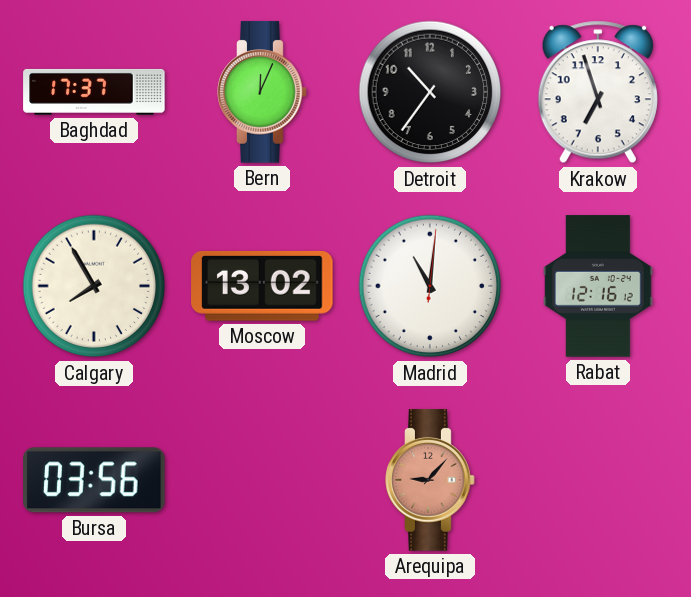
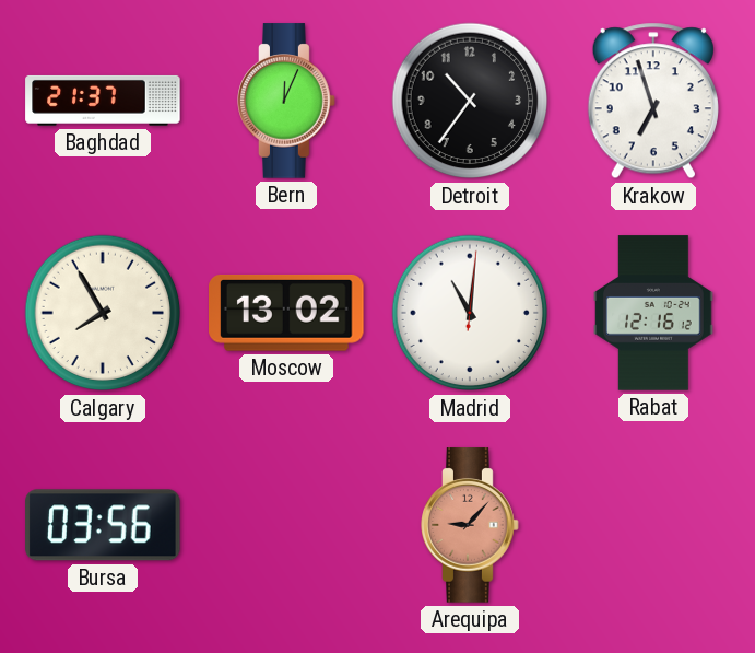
Baghdad: 17:37 -> 21:37
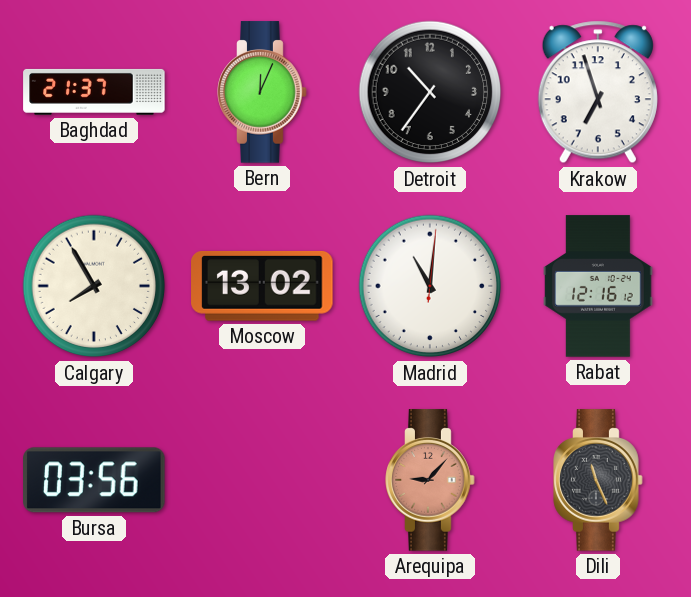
Dili: none -> 11:26
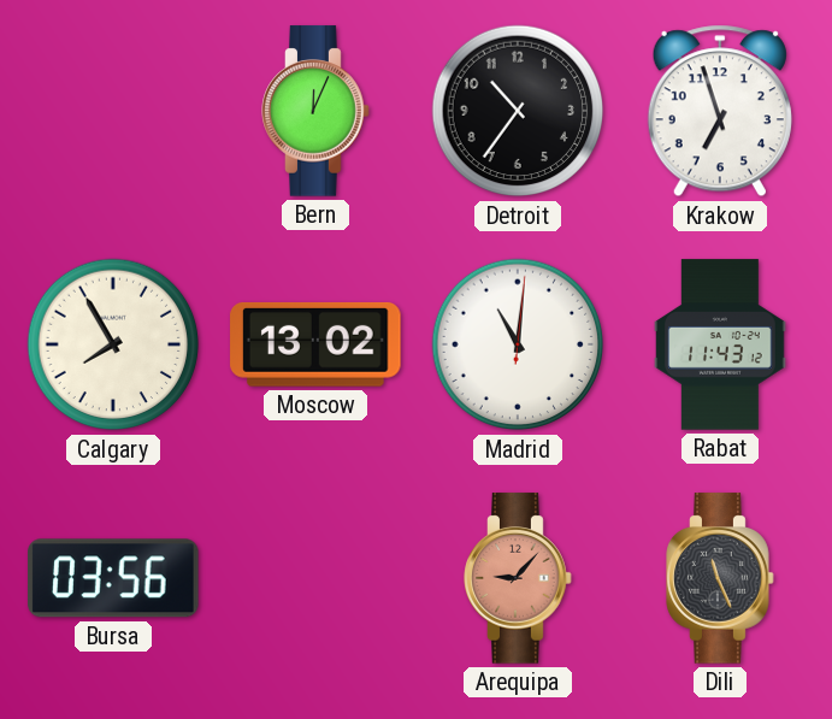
Baghdad: 21:37 -> none
Rabat: 12:16 -> 11:43
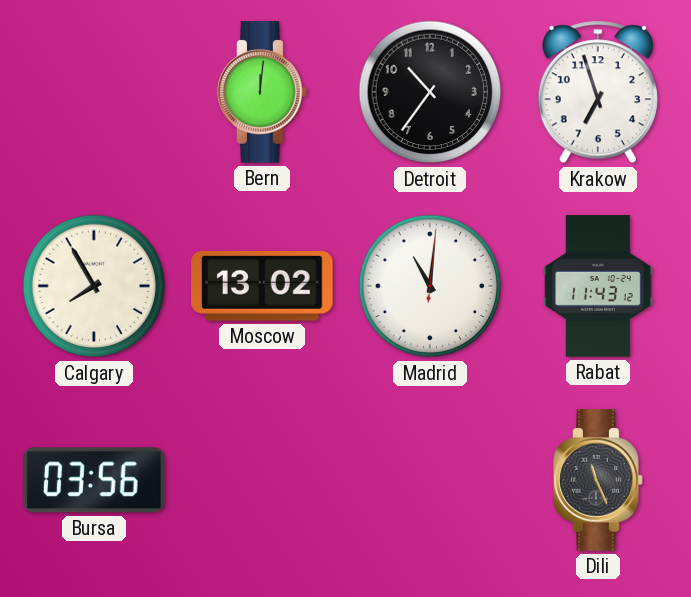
Bern: 12:04 -> 12:01
Arequipa: 9:07 -> none
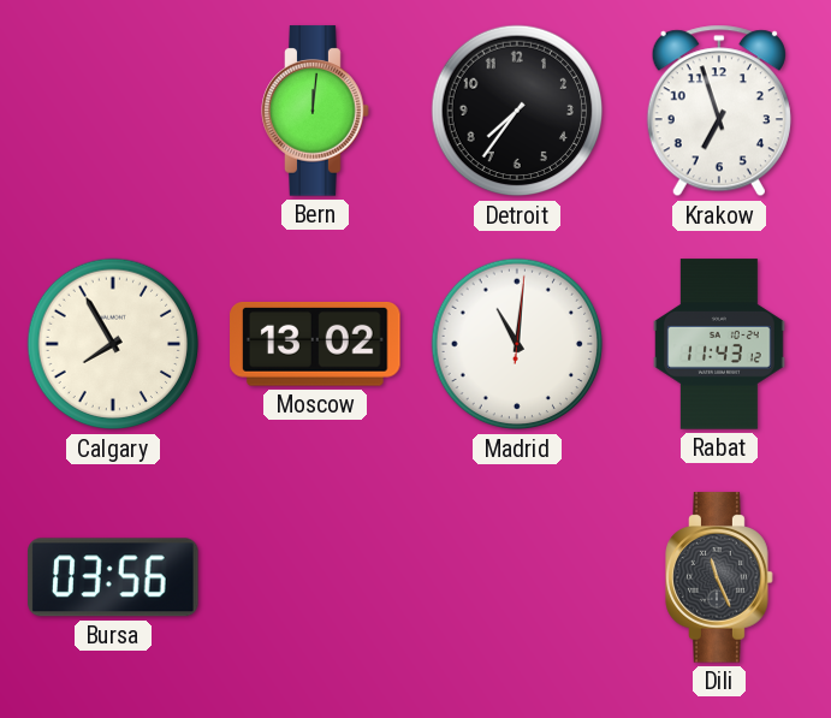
Detroit: 10:36 -> 7:36
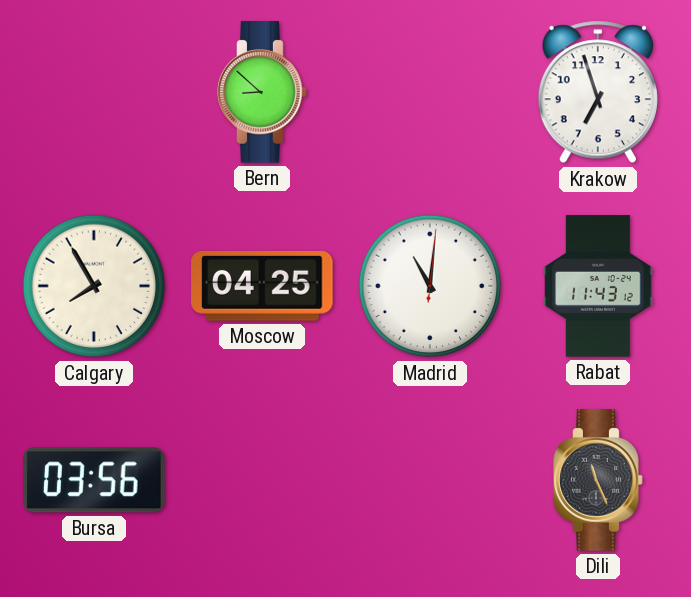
Bern: 12:01 -> 8:52
Detroit: 7:36 -> none
Moscow: 13:02 -> 04:25
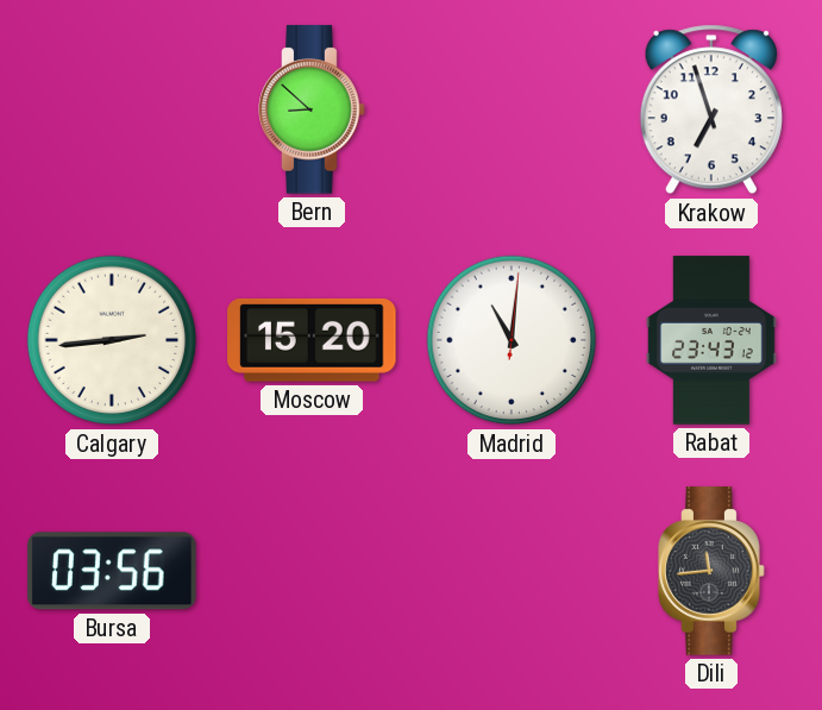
Calgary: 7:55 -> 2:44
Moscow: 04:25 -> 15:20
Rabat: 11:43 -> 23:43
Dili: 11:26 -> 11:44
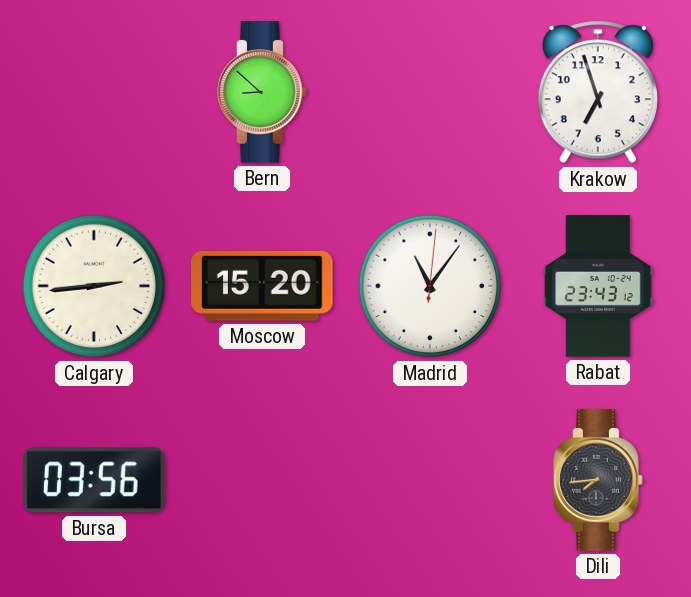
Madrid: 11:01 -> 11:06
Dili: 11:44 -> 7:44
